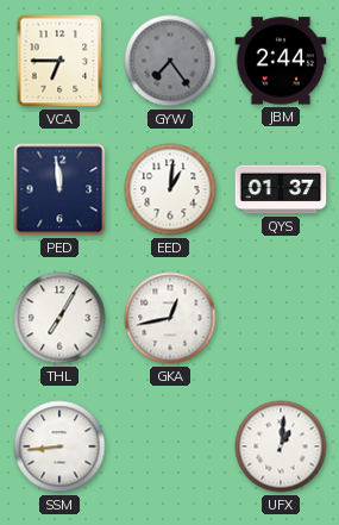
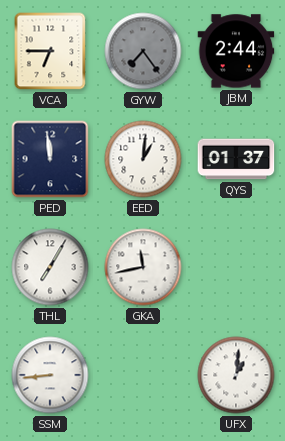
GKA: 12:43 -> 11:43
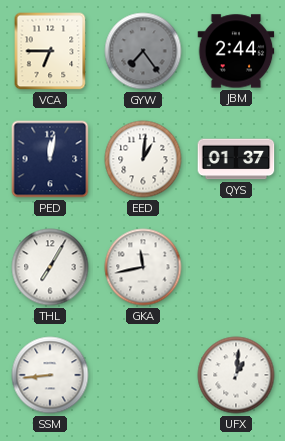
PED: 11:59 -> 12:02
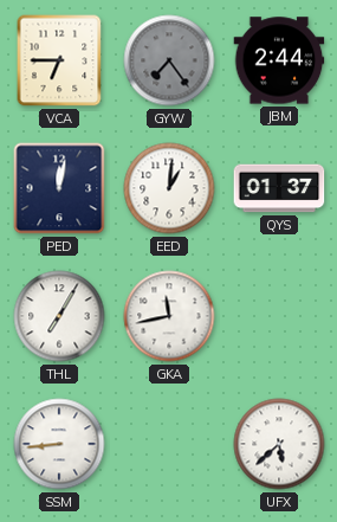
UFX: 1:01 -> 5:38
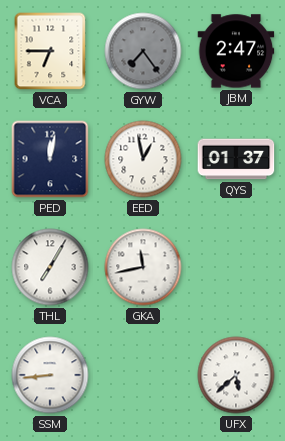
JBM: 2:44 -> 2:47
EED: 1:01 -> 12:58
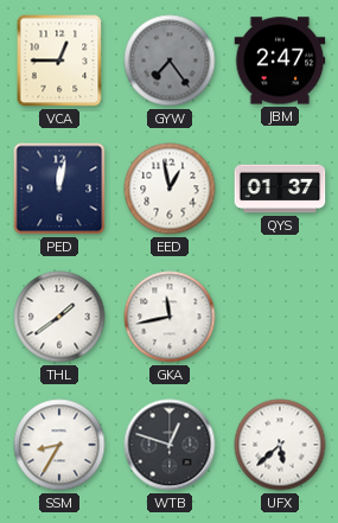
VCA: 6:45 -> 12:45
THL: 7:05 -> 1:39
SSM: 8:44 -> 8:35
WTB: none -> 12:48
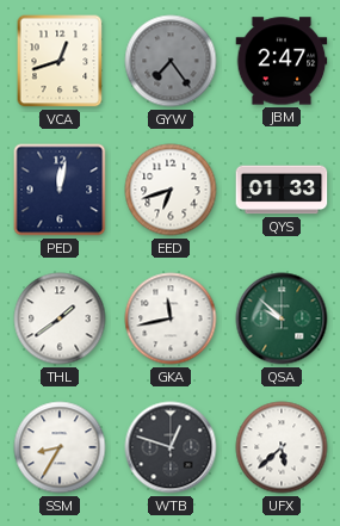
VCA: 12:45 -> 12:42
EED: 12:58 -> 6:42
QYS: 01:37 -> 01:33
QSA: none -> 9:52
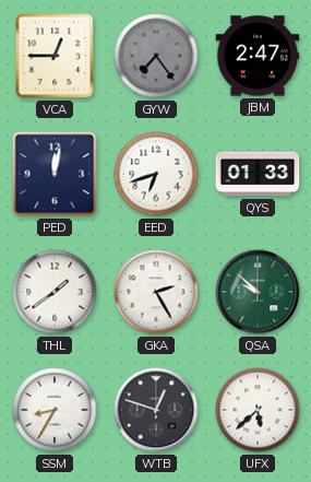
VCA: 12:42 -> 12:45
GKA: 11:43 -> 2:25
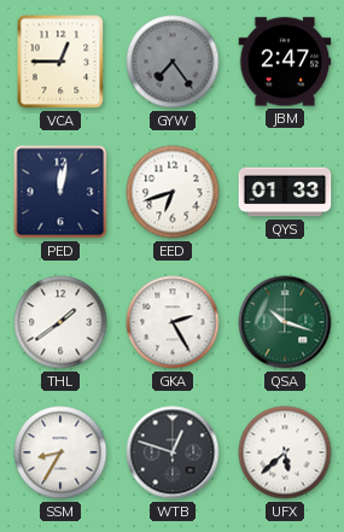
QSA: 9:52 -> 10:18
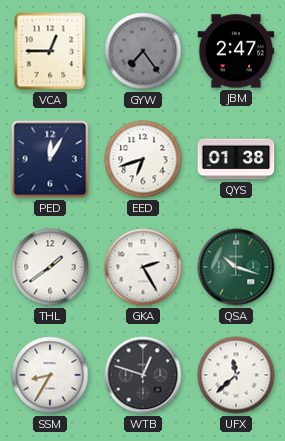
PED: 12:02 -> 12:05
QYS: 01:33 -> 01:38
UFX: 5:38 -> 11:38
